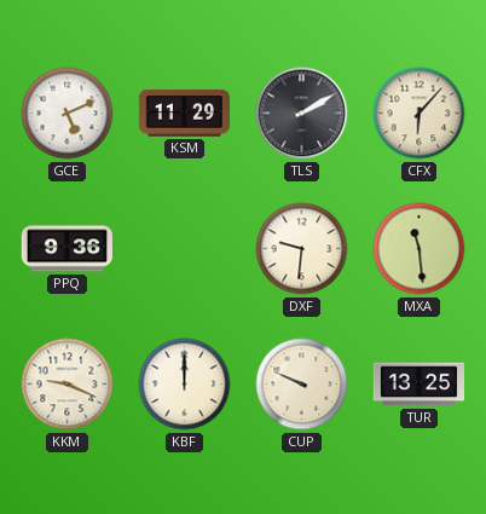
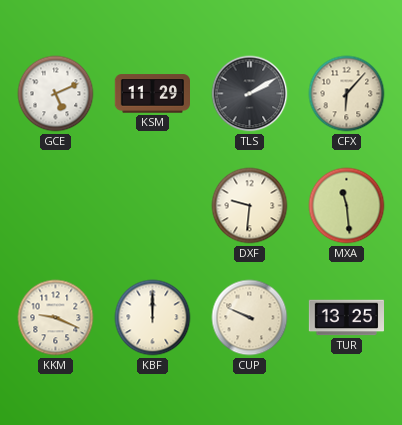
PPQ: 9:36 -> none
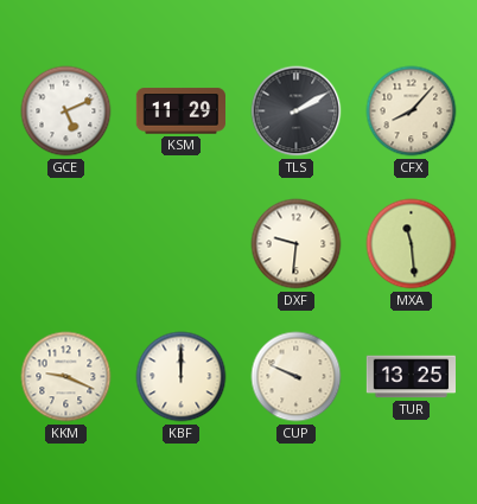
CFX: 6:07 -> 8:07
